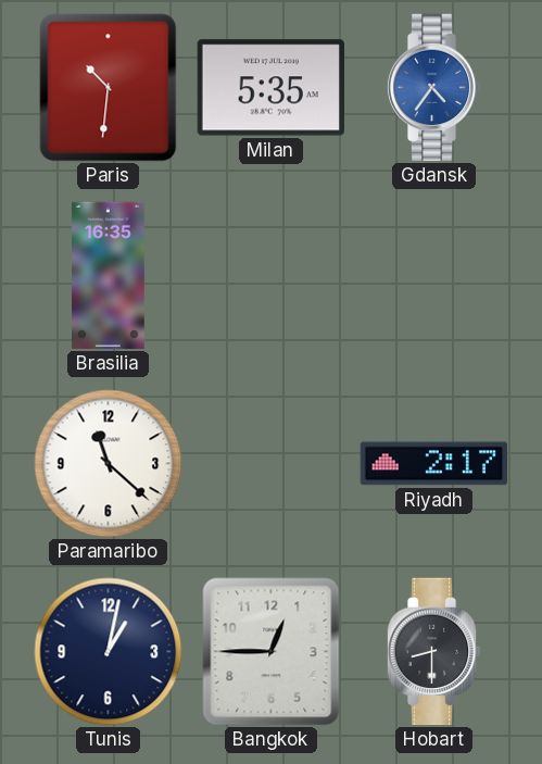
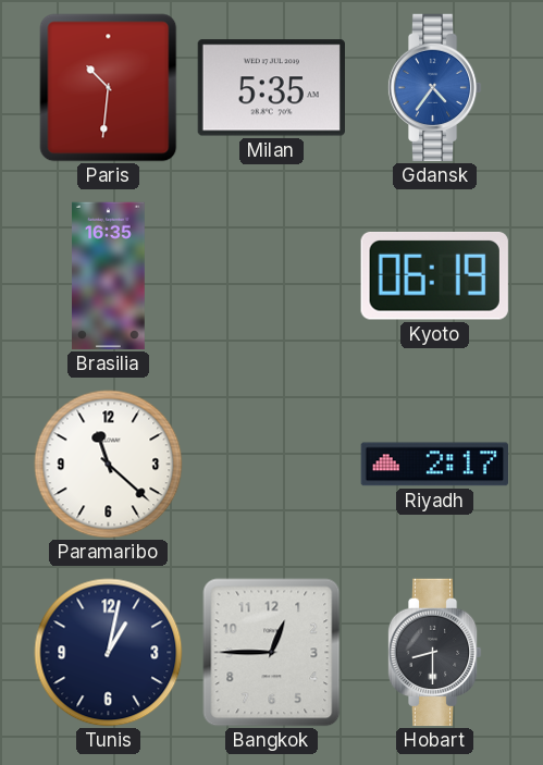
Kyoto: none -> 06:19
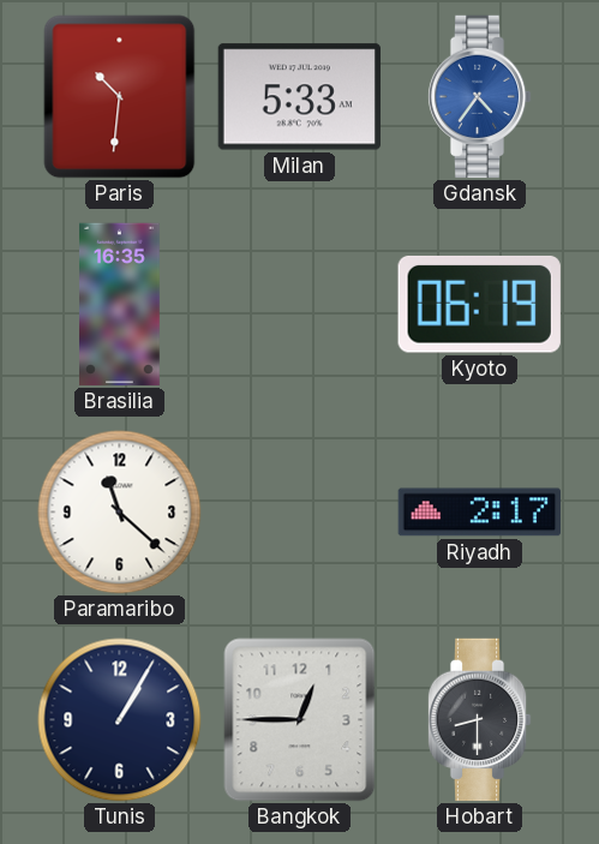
Milan: 5:35 -> 5:33
Tunis: 1:02 -> 1:05
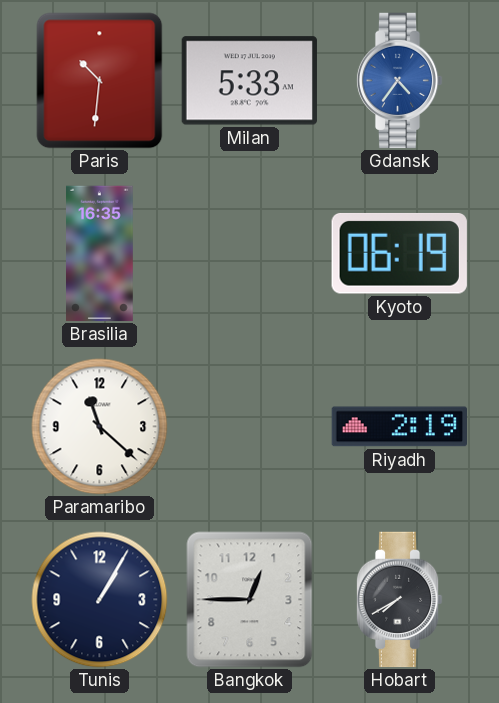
Riyadh: 2:17 -> 2:19
Hobart: 8:30 -> 7:40
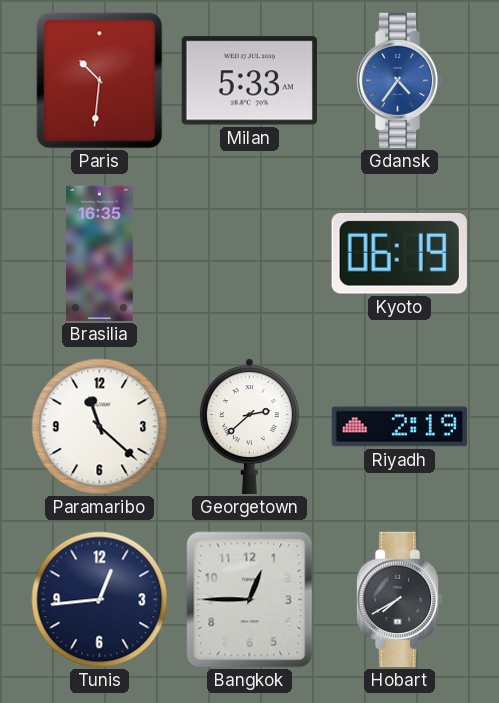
Georgetown: none -> 2:38
Tunis: 1:05 -> 12:44
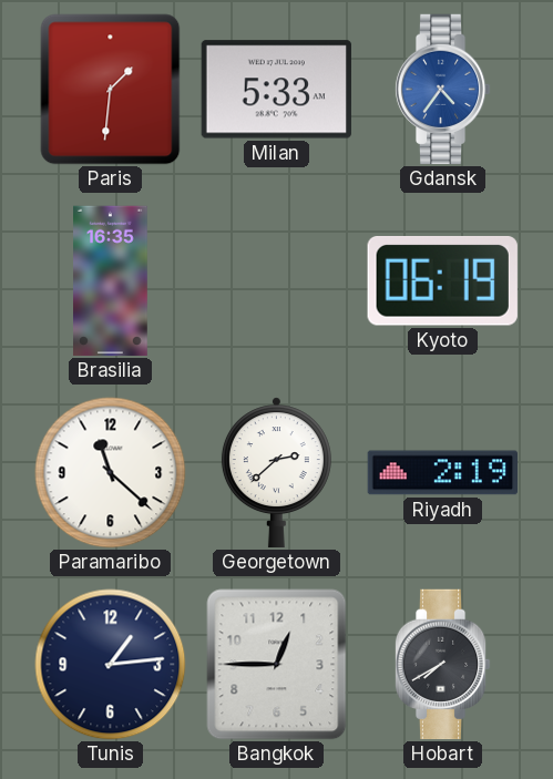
Paris: 10:31 -> 1:31
Tunis: 12:44 -> 1:14
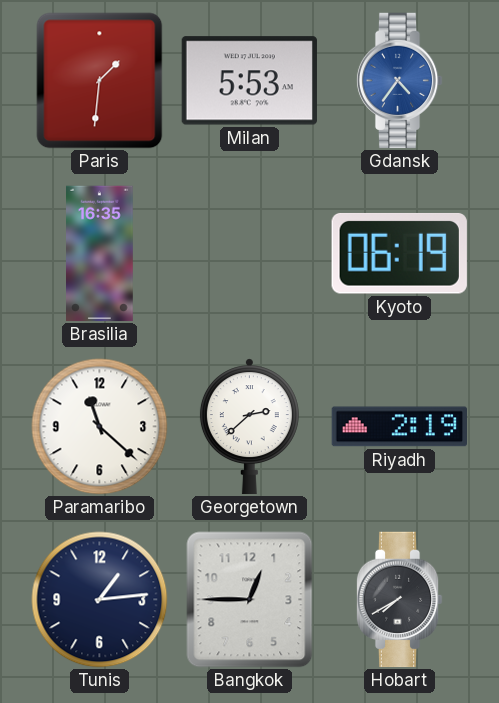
Milan: 5:33 -> 5:53
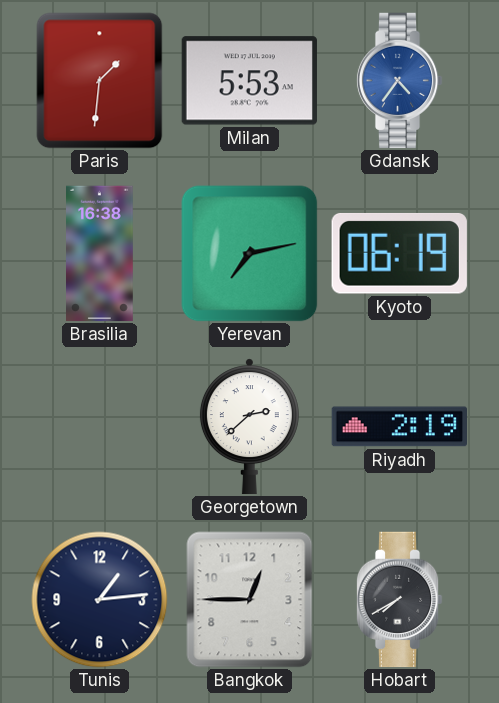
Brasilia: 16:35 -> 16:38
Yerevan: none -> 7:13
Paramaribo: 11:22 -> none
